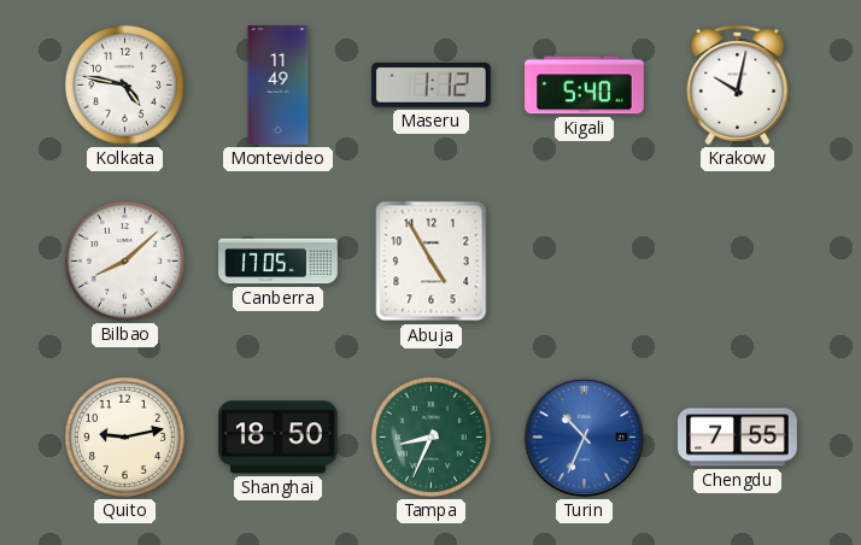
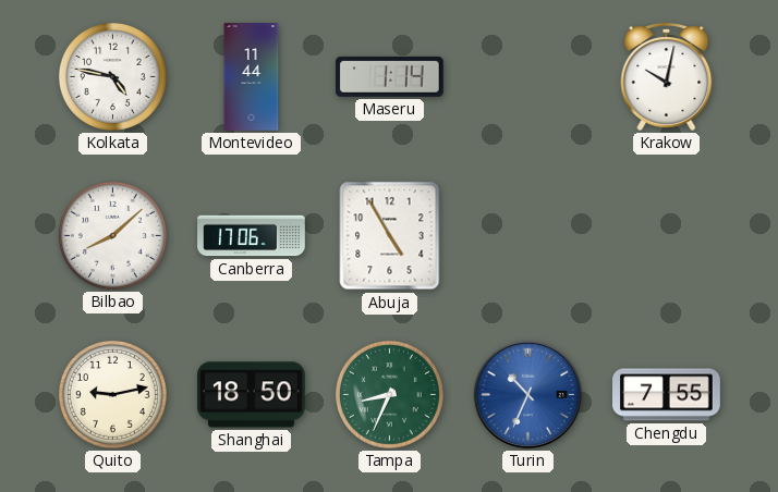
Montevideo: 11:49 -> 11:44
Maseru: 1:12 -> 1:14
Kigali: 5:40 -> none
Canberra: 17:05 -> 17:06
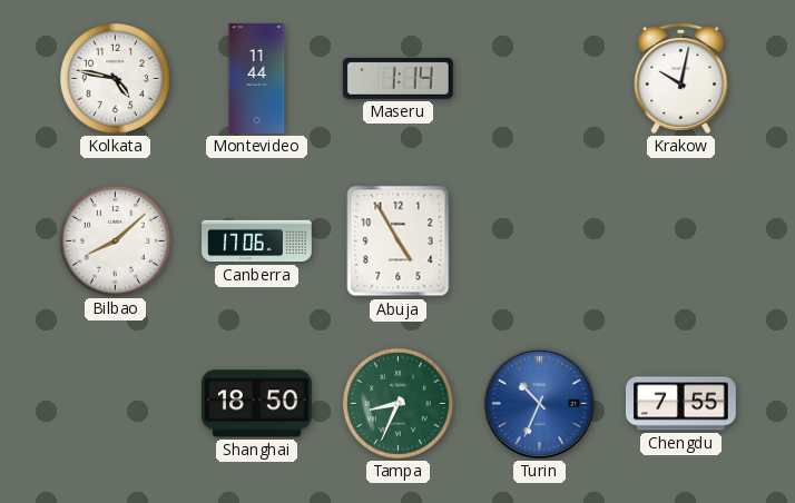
Quito: 9:13 -> none
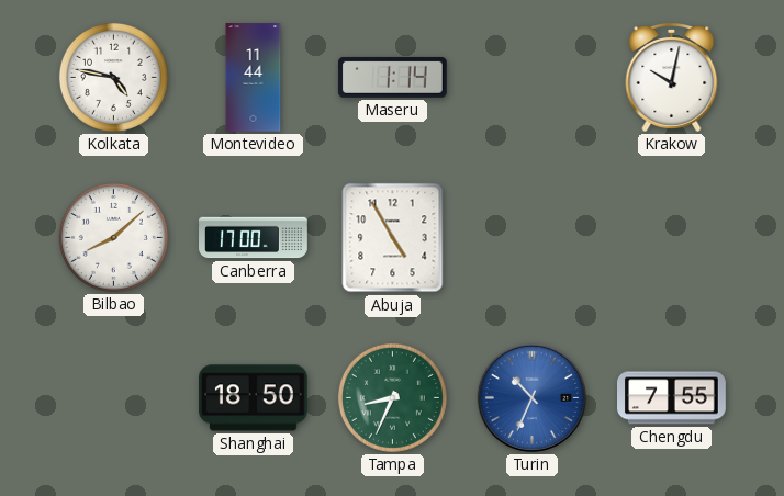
Canberra: 17:06 -> 17:00
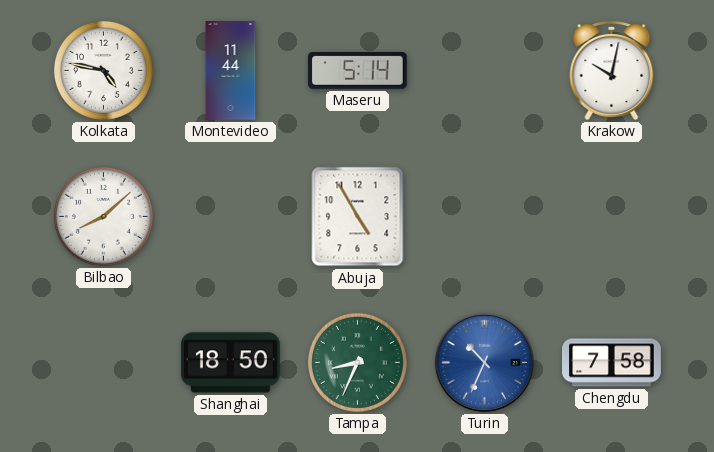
Maseru: 1:14 -> 5:14
Canberra: 17:00 -> none
Chengdu: 7:55 -> 7:58
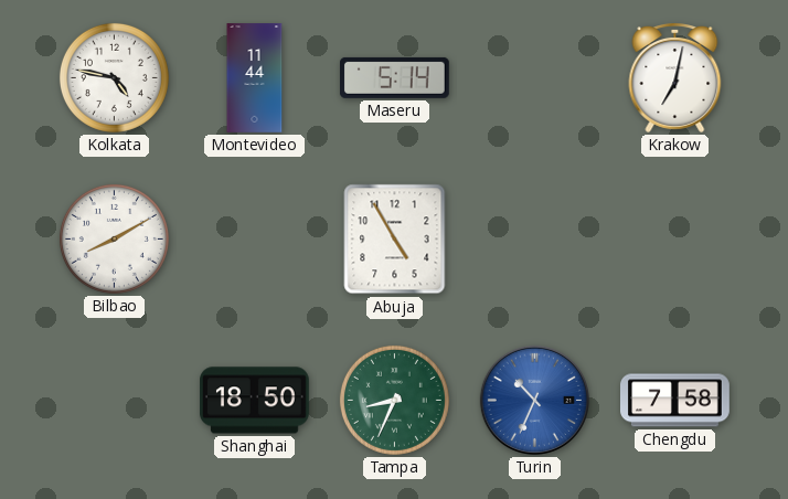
Krakow: 10:02 -> 7:02
Bilbao: 8:08 -> 8:10
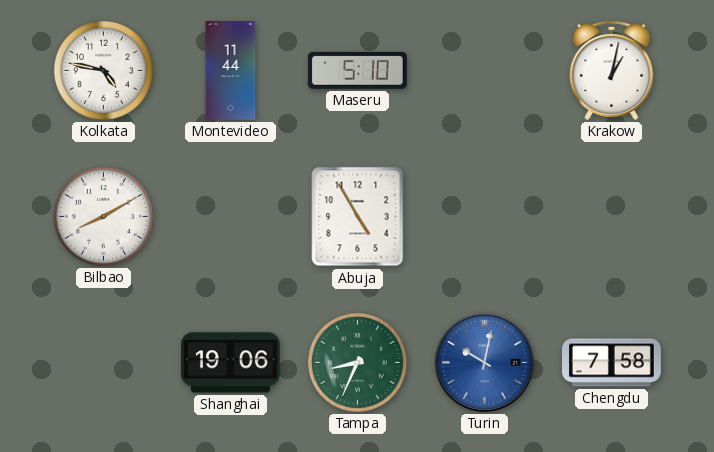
Maseru: 5:14 -> 5:10
Krakow: 7:02 -> 1:02
Shanghai: 18:50 -> 19:06
Turin: 10:34 -> 10:02
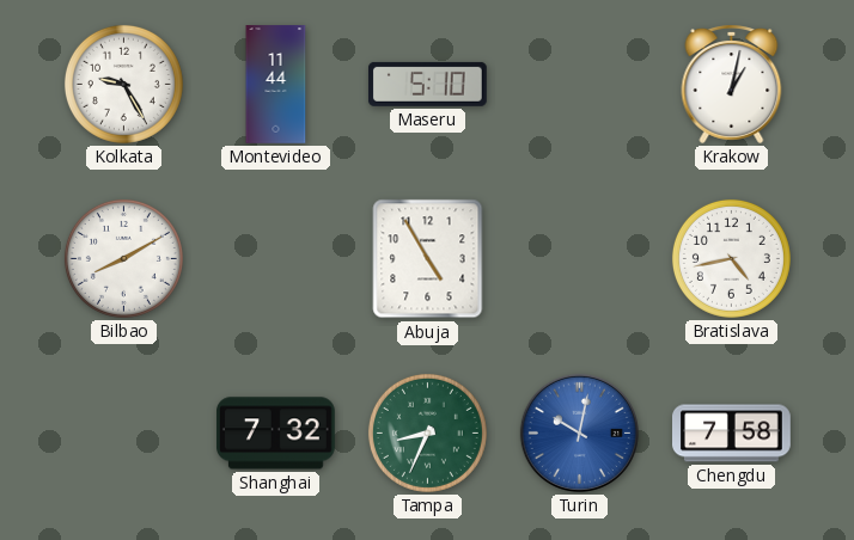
Kolkata: 4:47 -> 9:25
Bratislava: none -> 4:43
Shanghai: 19:06 -> 7:32
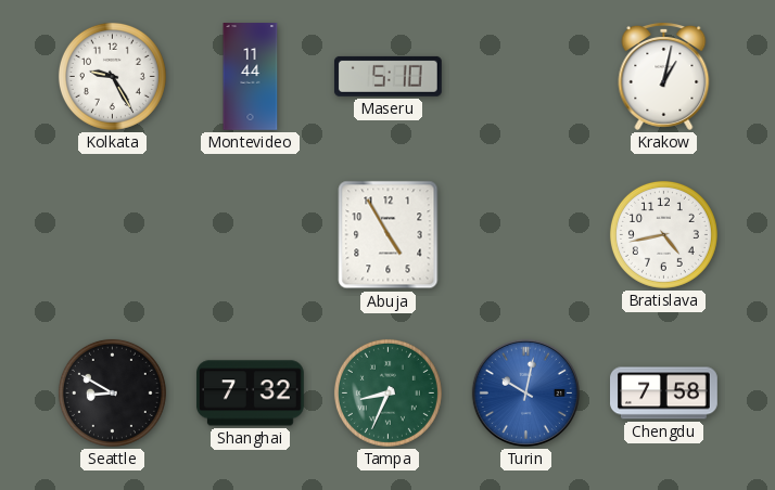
Bilbao: 8:10 -> none
Seattle: none -> 8:50
